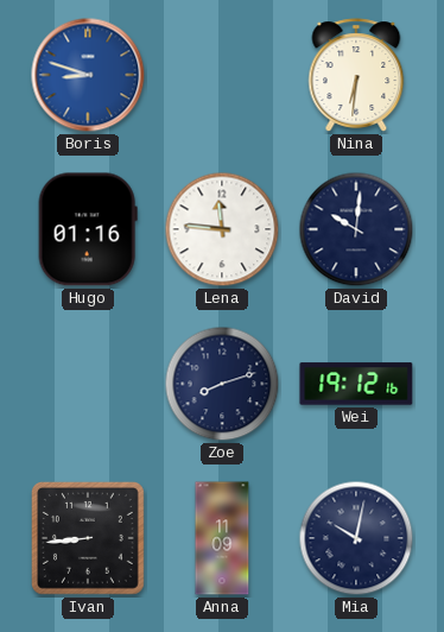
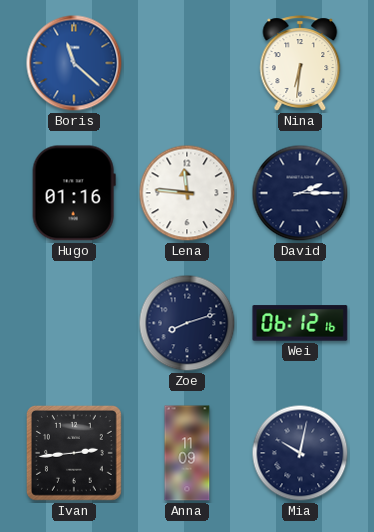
Boris: 8:48 -> 11:22
David: 10:01 -> 2:15
Wei: 19:12 -> 06:12
Ivan: 8:44 -> 2:44
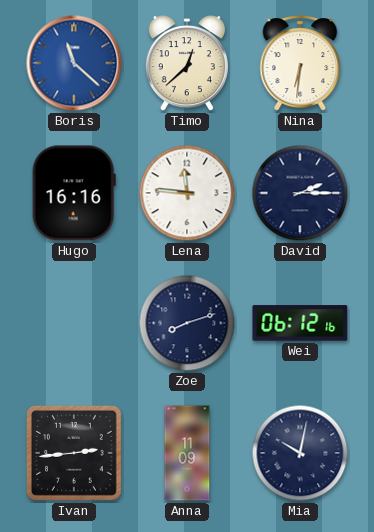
Timo: none -> 12:38
Hugo: 01:16 -> 16:16
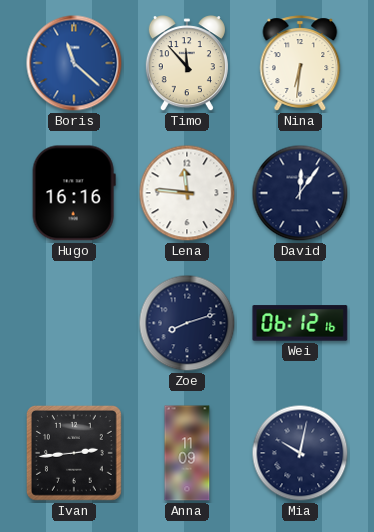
Timo: 12:38 -> 11:53
David: 2:15 -> 12:06
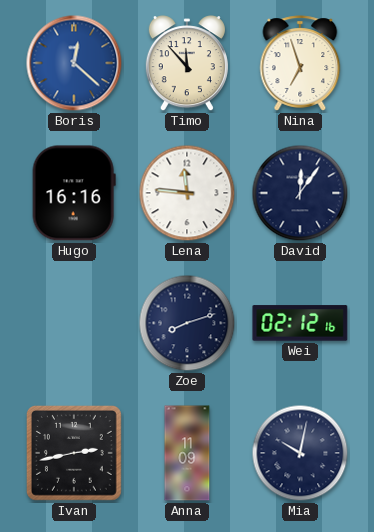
Boris: 11:22 -> 12:22
Nina: 6:31 -> 6:57
Wei: 06:12 -> 02:12
Ivan: 2:44 -> 2:43
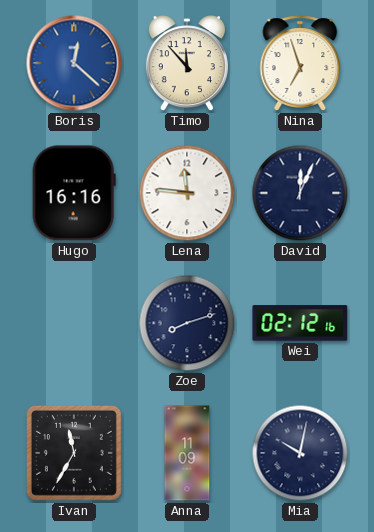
David: 12:06 -> 12:04
Ivan: 2:43 -> 11:35
